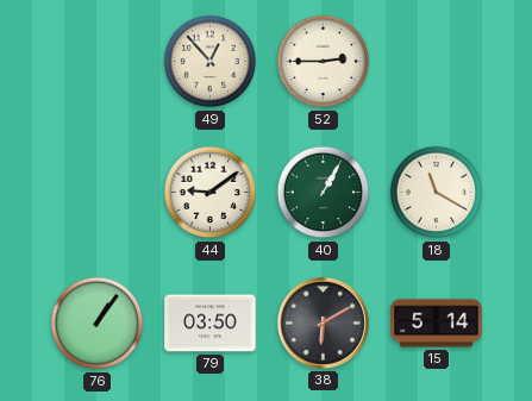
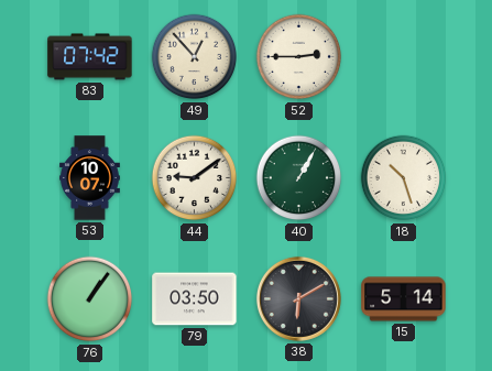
83: none -> 07:42
53: none -> 10:07
18: 11:20 -> 10:27
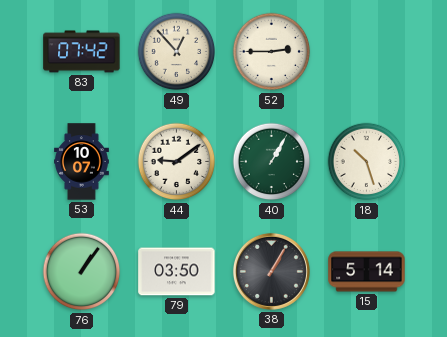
38: 6:10 -> 1:05
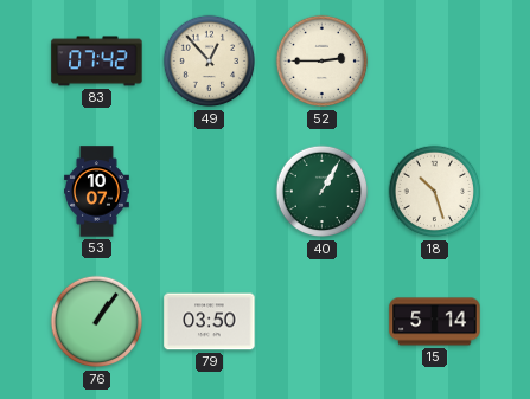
44: 9:09 -> none
38: 1:05 -> none
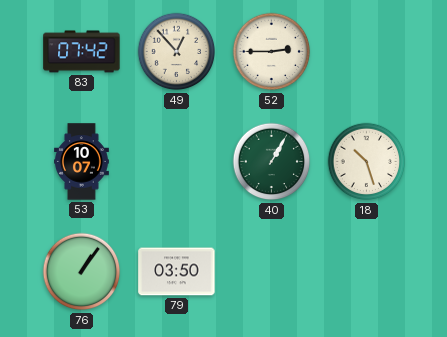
15: 5:14 -> none
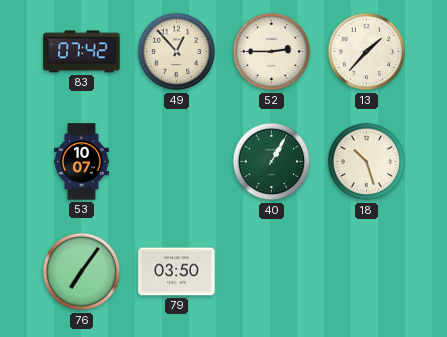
13: none -> 1:37
76: 1:06 -> 7:06
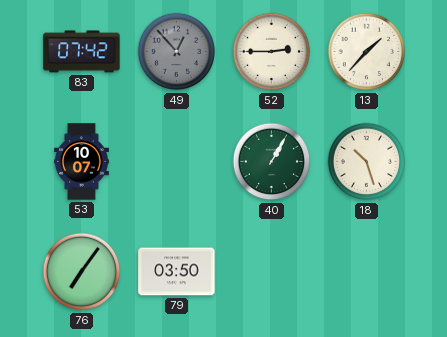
49 dial: cream -> grey
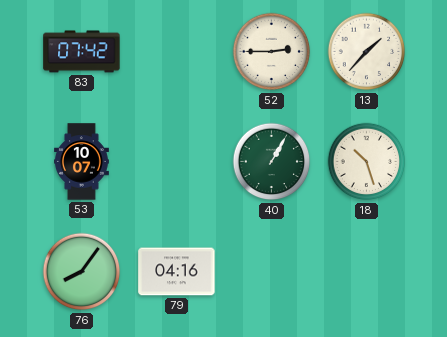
49: 12:53 -> none
76: 7:06 -> 8:06
79: 03:50 -> 04:16
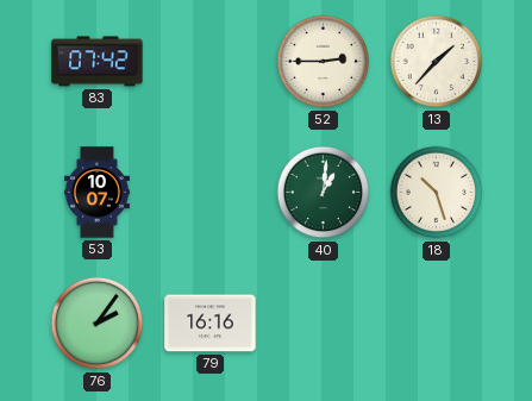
40: 1:05 -> 1:01
76: 8:06 -> 2:06
79: 04:16 -> 16:16
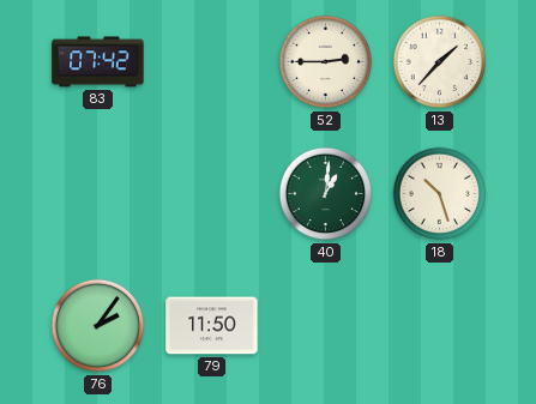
53: 10:07 -> none
79: 16:16 -> 11:50
